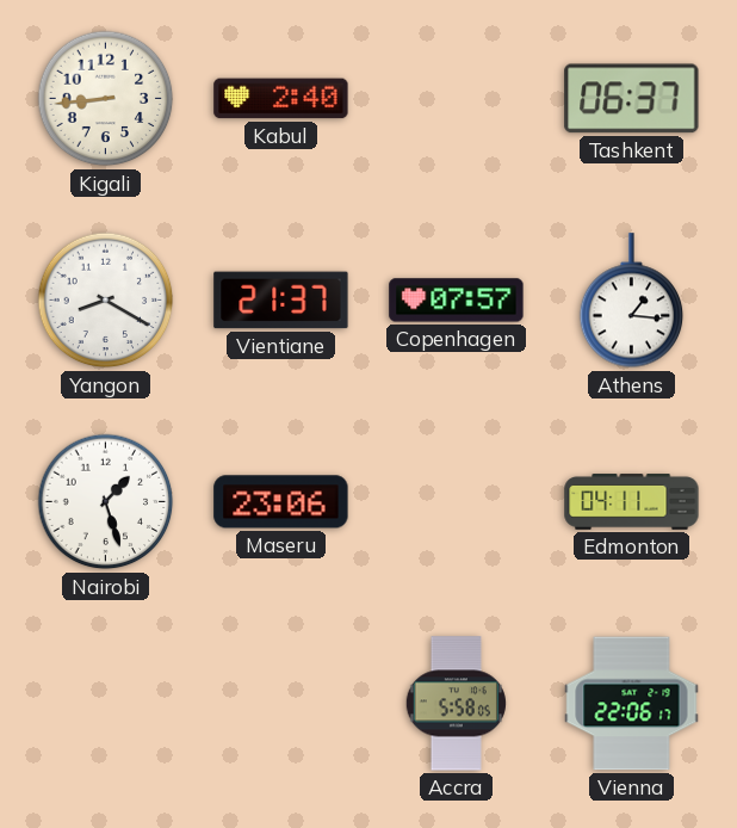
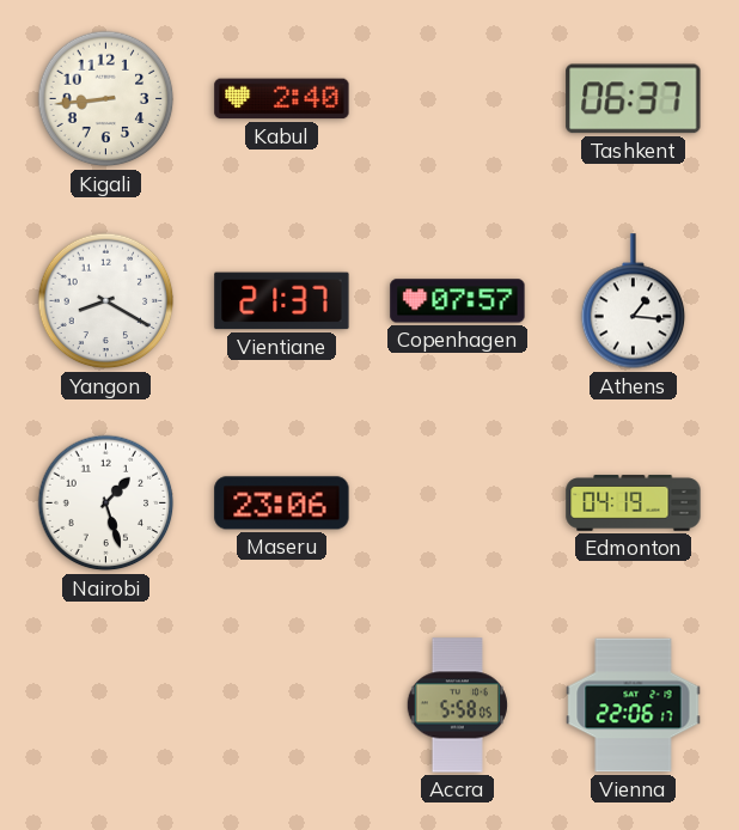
Edmonton: 04:11 -> 04:19
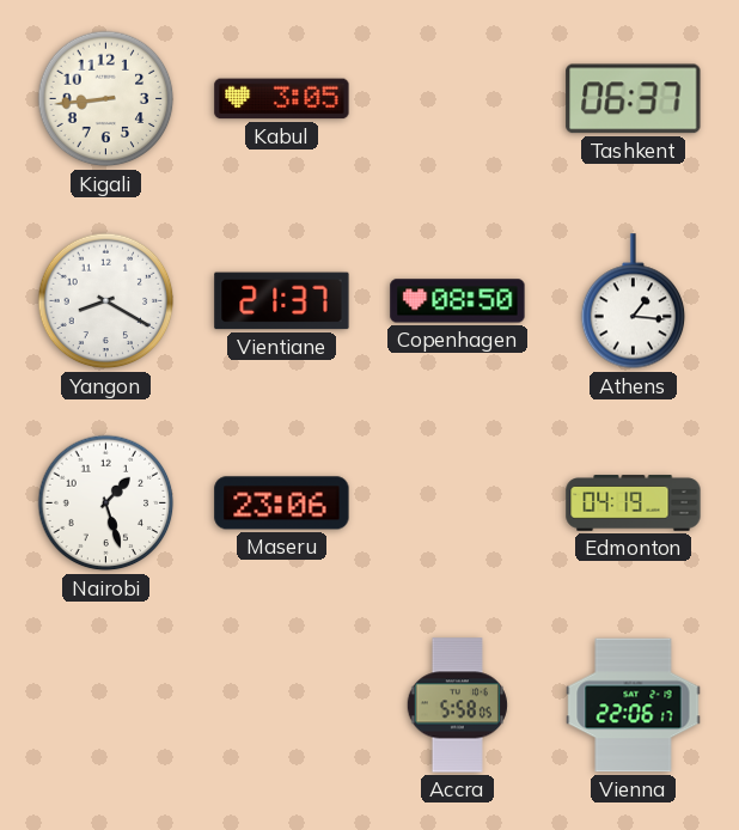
Kabul: 2:40 -> 3:05
Copenhagen: 07:57 -> 08:50
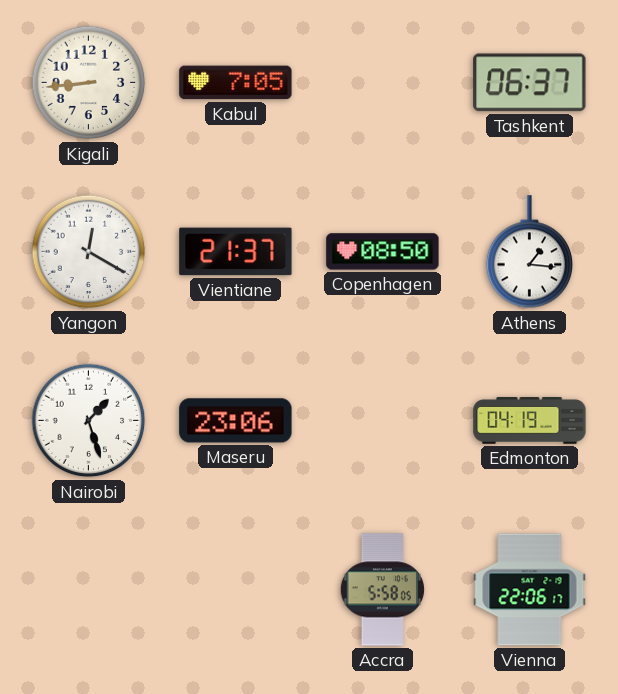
Kabul: 3:05 -> 7:05
Yangon: 8:20 -> 12:20
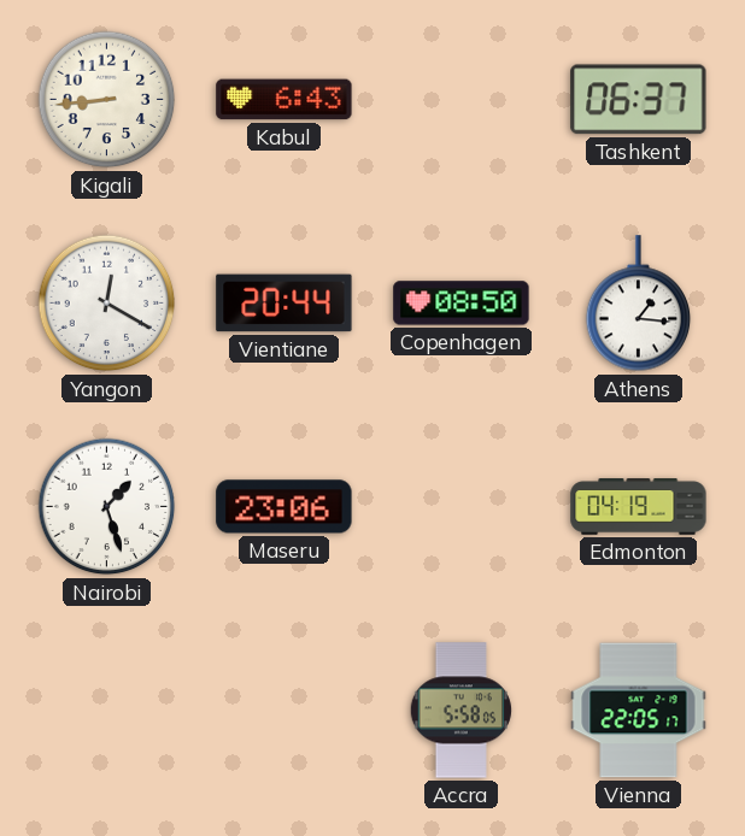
Kabul: 7:05 -> 6:43
Vientiane: 21:37 -> 20:44
Vienna: 22:06 -> 22:05
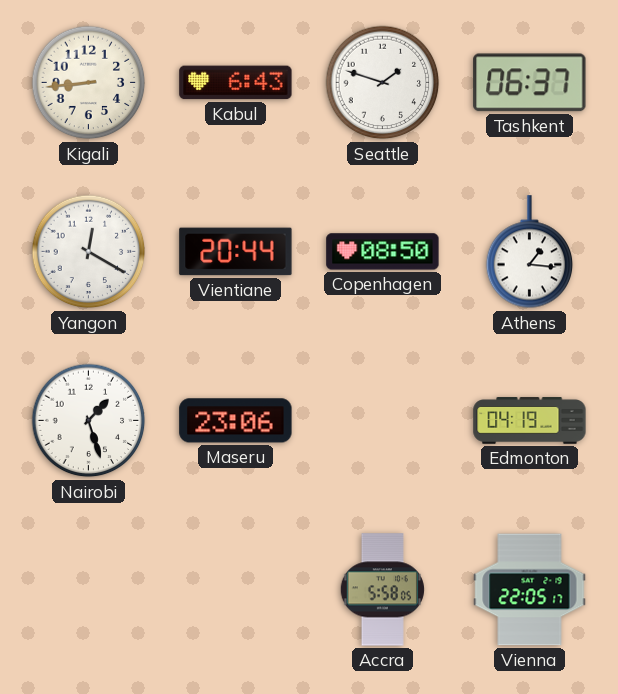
Seattle: none -> 1:48
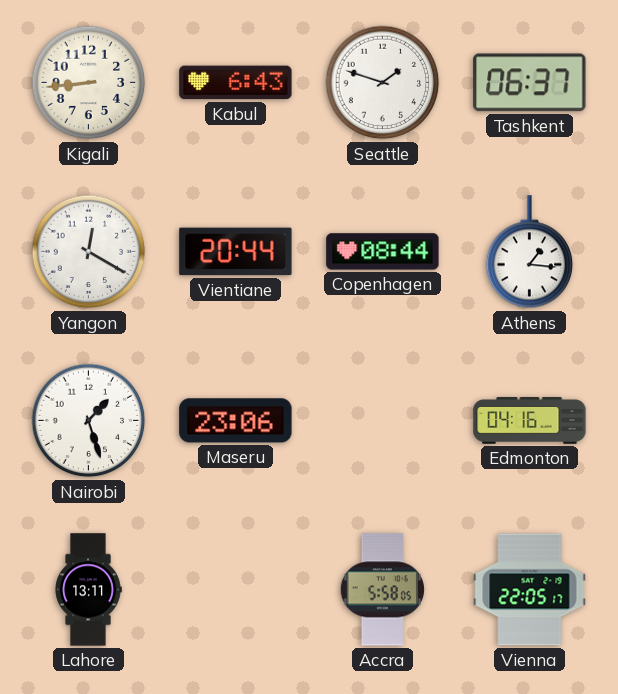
Copenhagen: 08:50 -> 08:44
Edmonton: 04:19 -> 04:16
Lahore: none -> 13:11
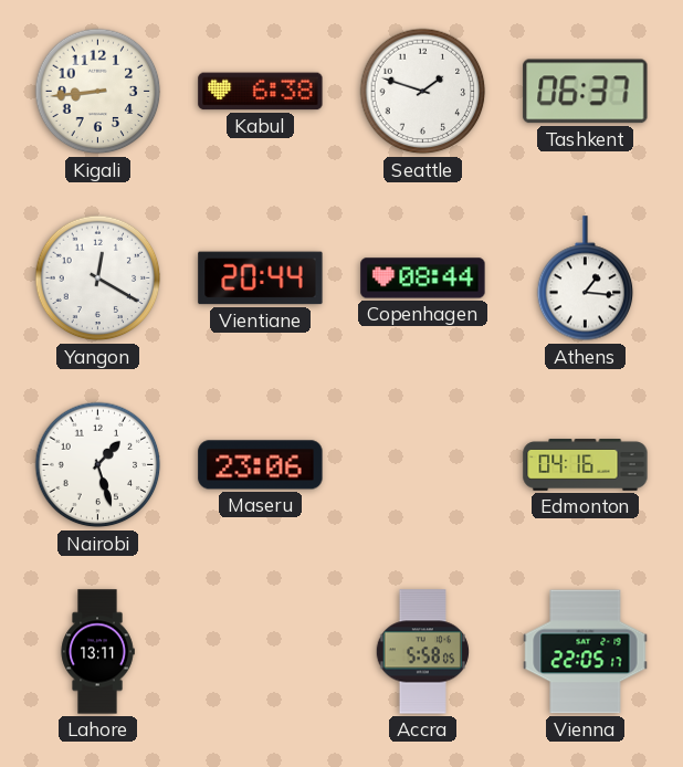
Kabul: 6:43 -> 6:38
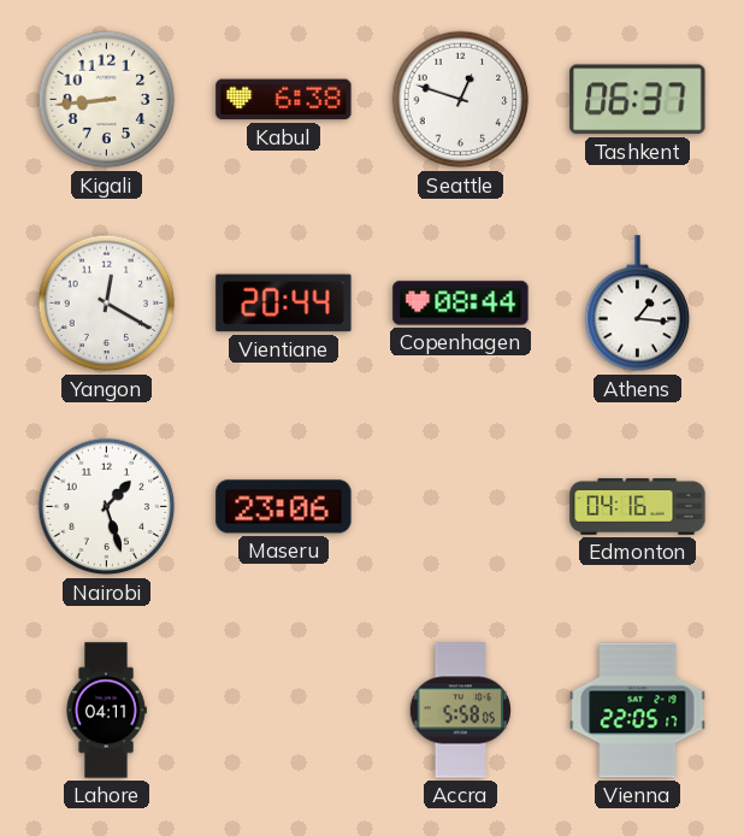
Seattle: 1:48 -> 12:48
Lahore: 13:11 -> 04:11
